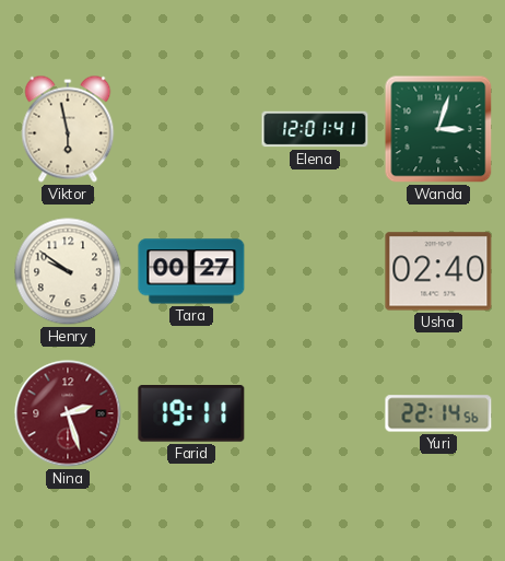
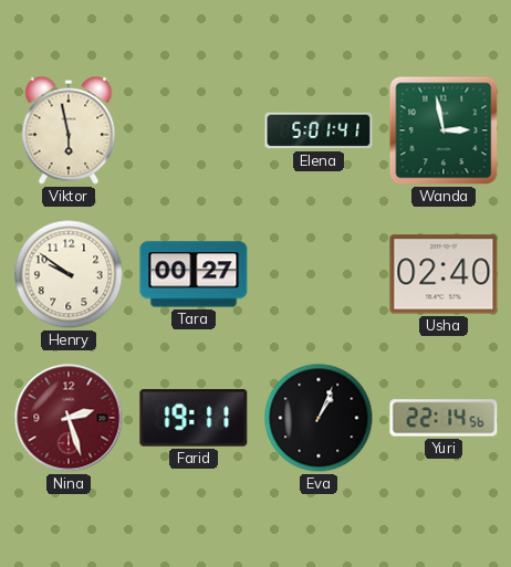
Elena: 12:01 -> 5:01
Wanda: 3:03 -> 2:58
Eva: none -> 1:04
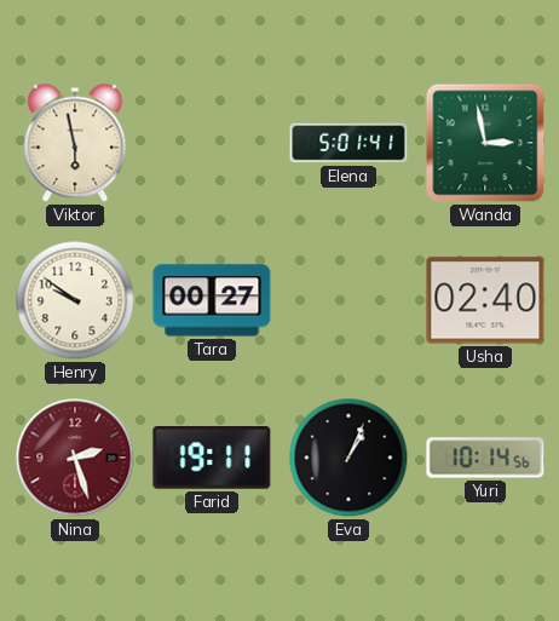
Yuri: 22:14 -> 10:14
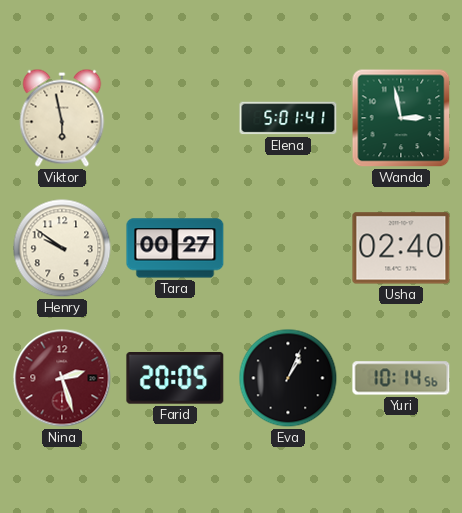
Farid: 19:11 -> 20:05
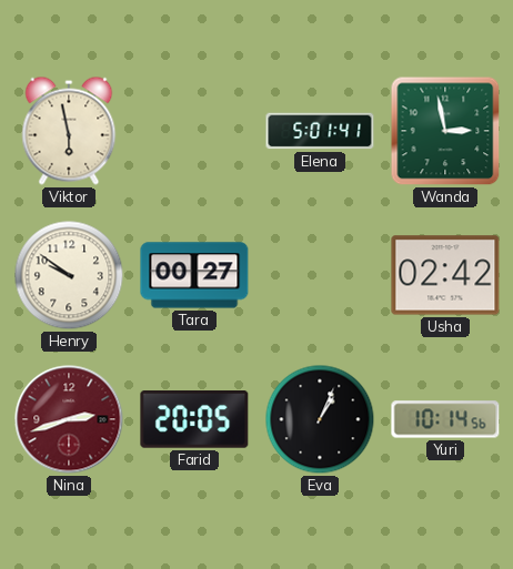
Usha: 02:40 -> 02:42
Nina: 2:27 -> 2:42
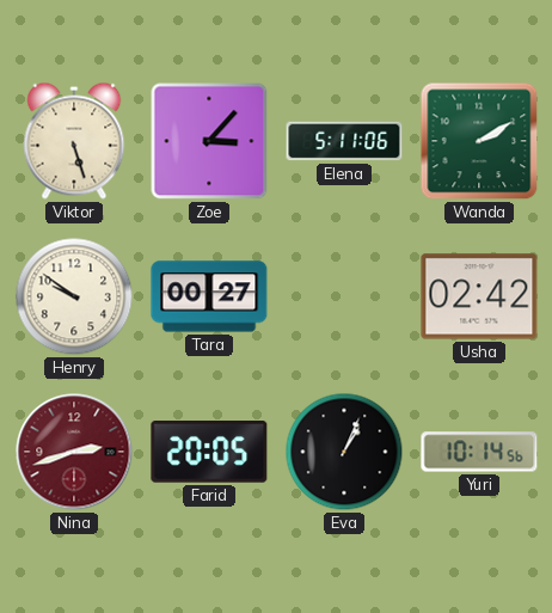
Viktor: 5:58 -> 5:27
Zoe: none -> 3:07
Elena: 5:01 -> 5:11
Wanda: 2:58 -> 2:10
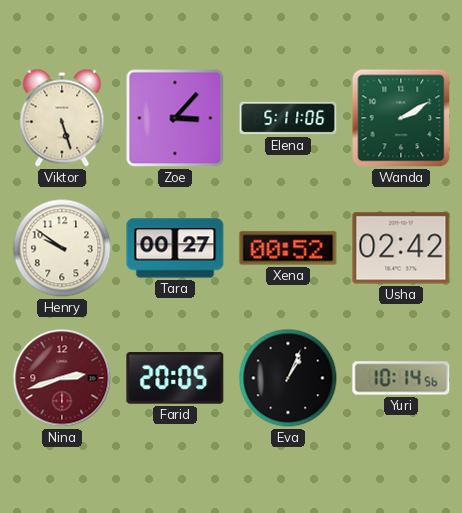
Xena: none -> 00:52
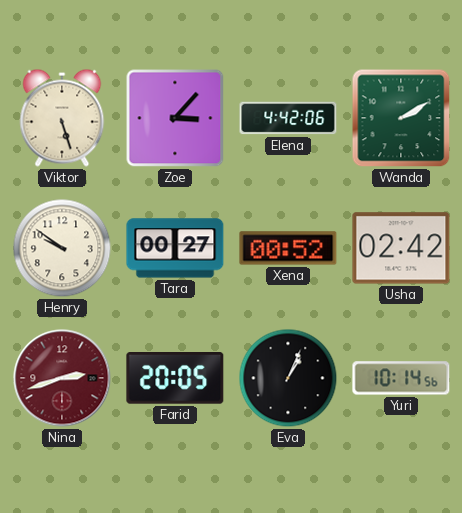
Elena: 5:11 -> 4:42
